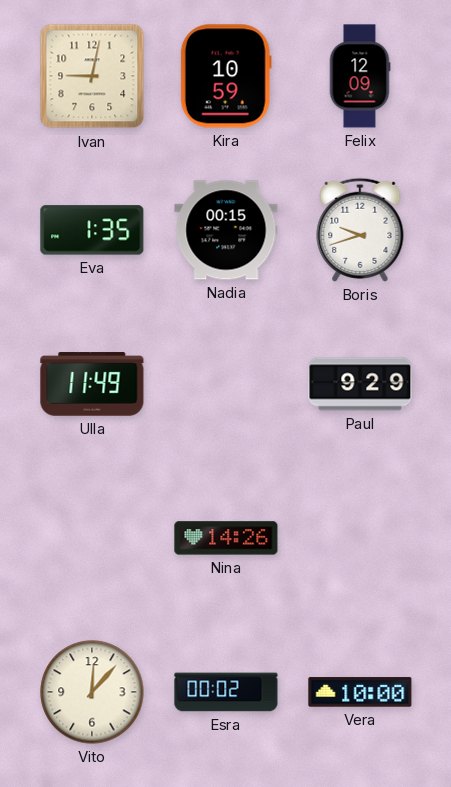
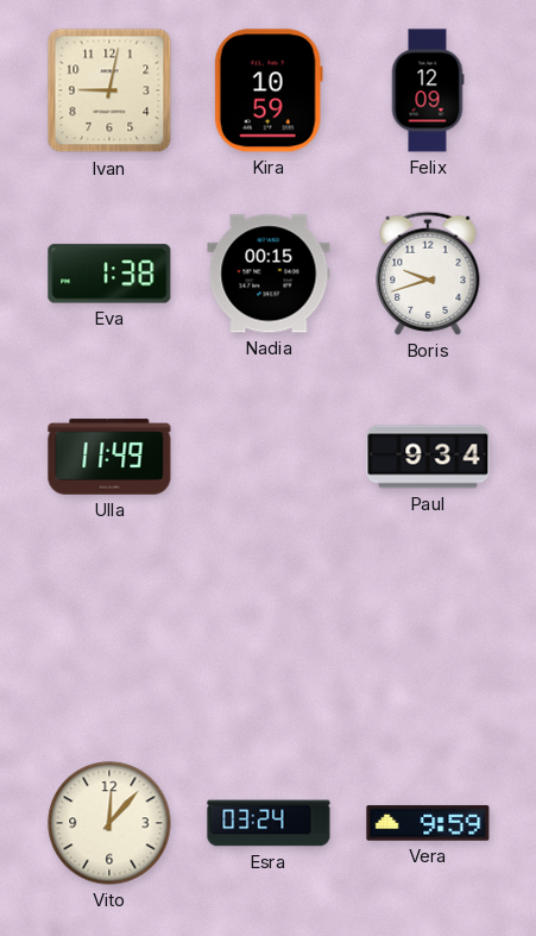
Eva: 1:35 -> 1:38
Paul: 9:29 -> 9:34
Nina: 14:26 -> none
Esra: 00:02 -> 03:24
Vera: 10:00 -> 9:59
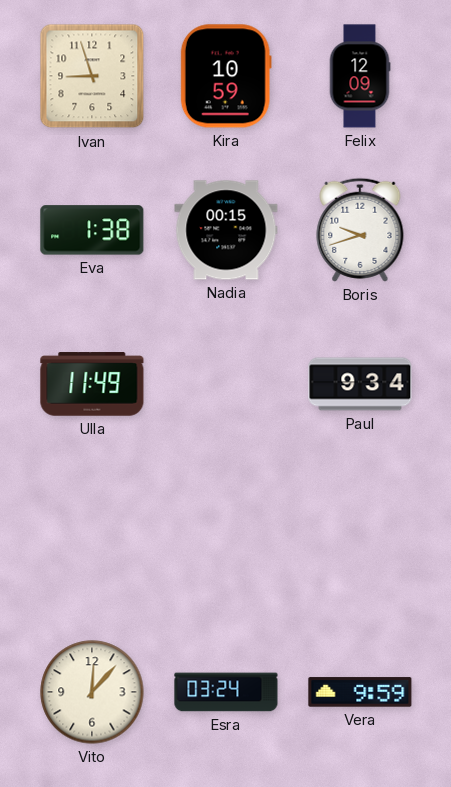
Ivan: 9:02 -> 8:57
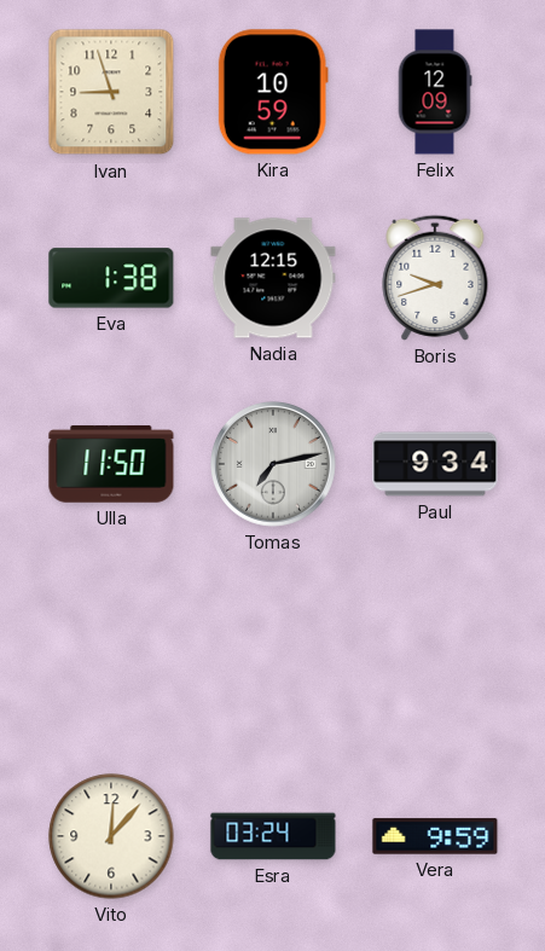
Nadia: 00:15 -> 12:15
Ulla: 11:49 -> 11:50
Tomas: none -> 7:13
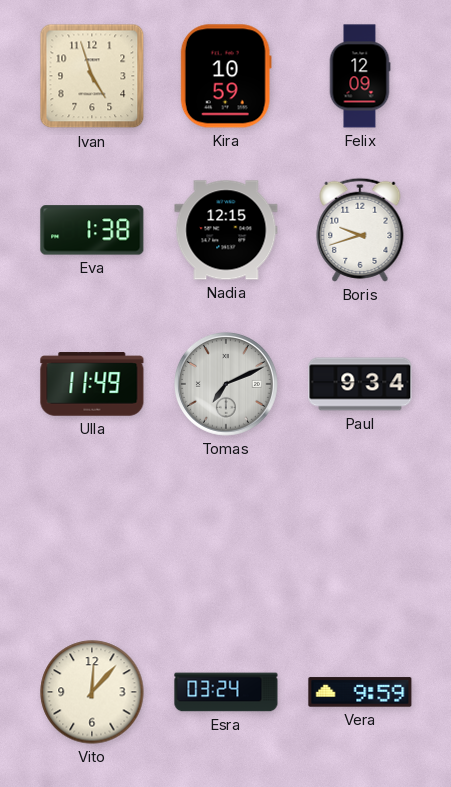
Ivan: 8:57 -> 4:57
Ulla: 11:50 -> 11:49
Tomas: 7:13 -> 7:11
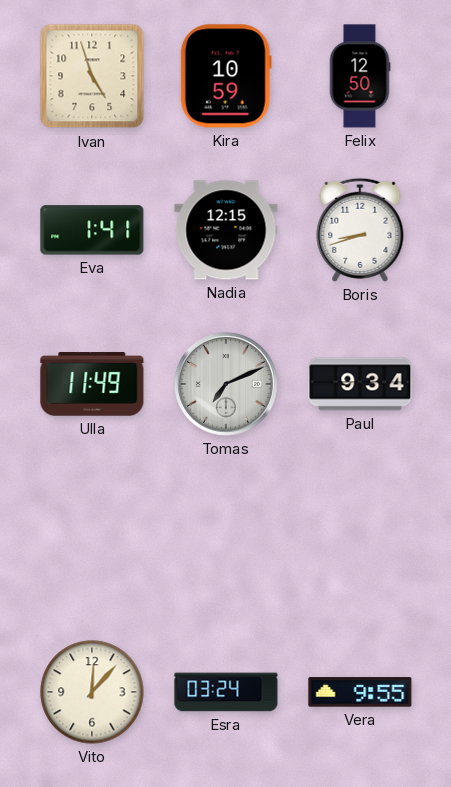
Felix: 12:09 -> 12:50
Eva: 1:38 -> 1:41
Boris: 9:42 -> 8:42
Vera: 9:59 -> 9:55
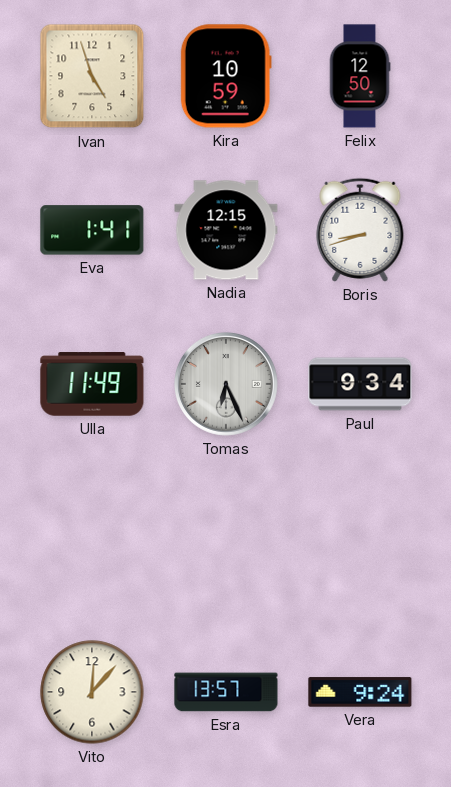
Tomas: 7:11 -> 6:26
Esra: 03:24 -> 13:57
Vera: 9:55 -> 9:24
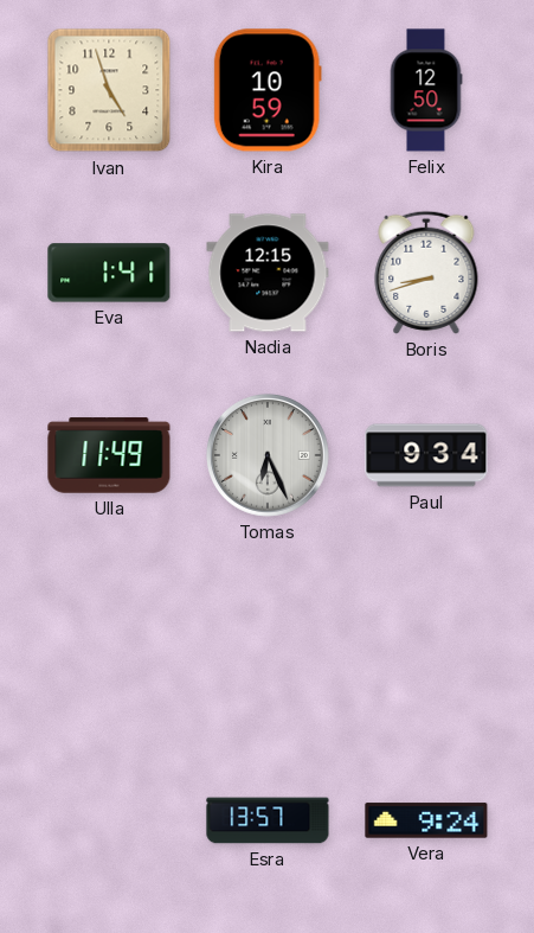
Vito: 12:07 -> none
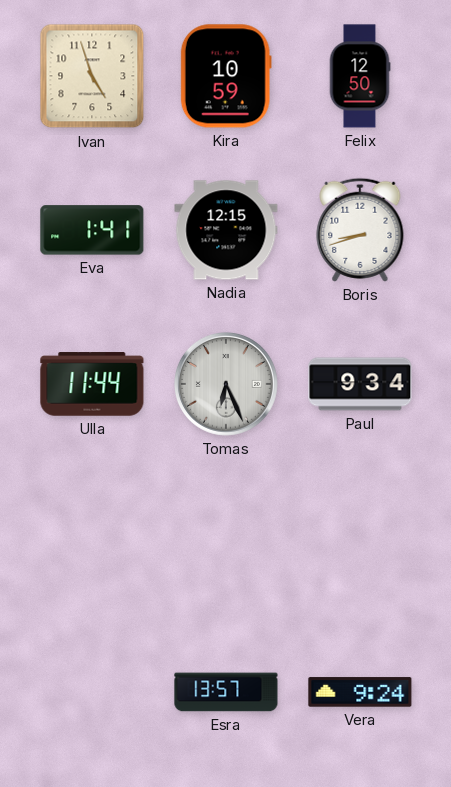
Ulla: 11:49 -> 11:44
